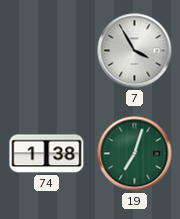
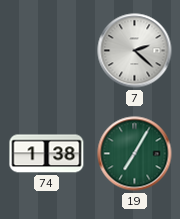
7: 3:55 -> 2:22
19: 7:03 -> 7:05
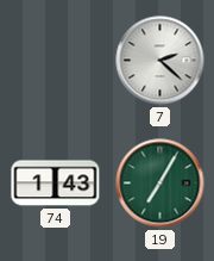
74: 1:38 -> 1:43
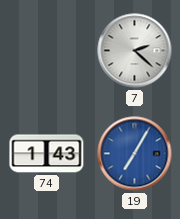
19 dial: green -> blue
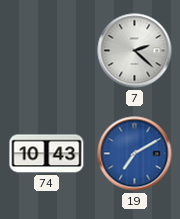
74: 1:43 -> 10:43
19: 7:05 -> 7:10
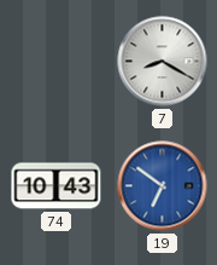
7: 2:22 -> 8:20
19: 7:10 -> 6:51
